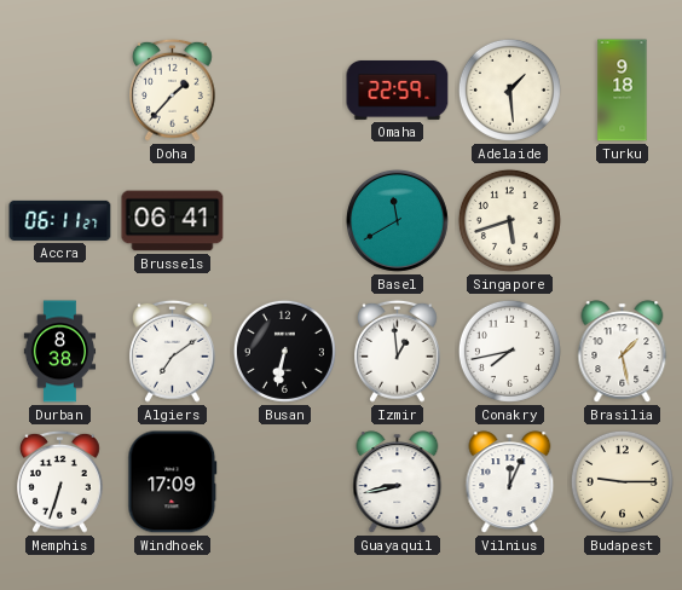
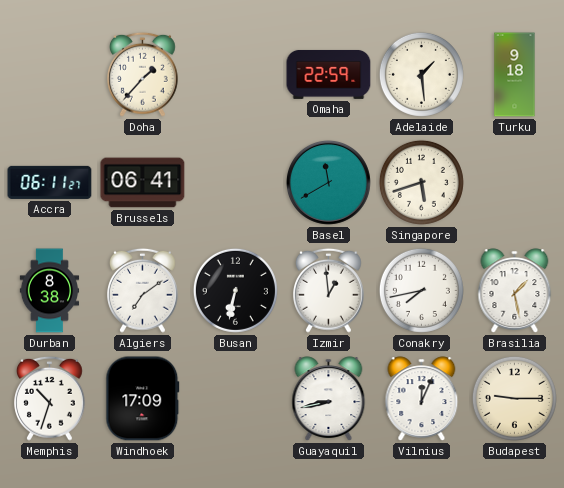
Memphis: 6:33 -> 10:33
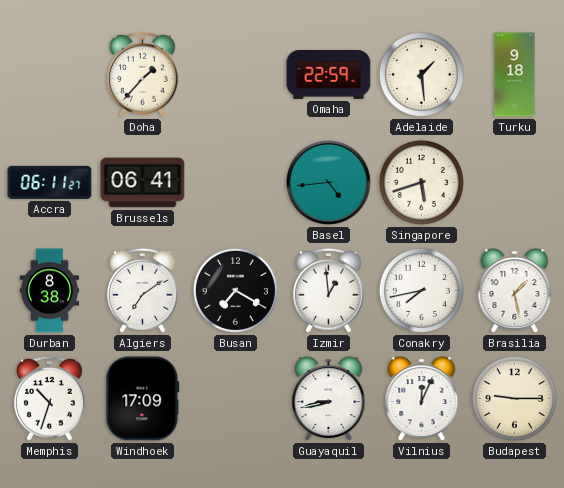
Basel: 11:40 -> 4:44
Busan: 6:32 -> 7:20
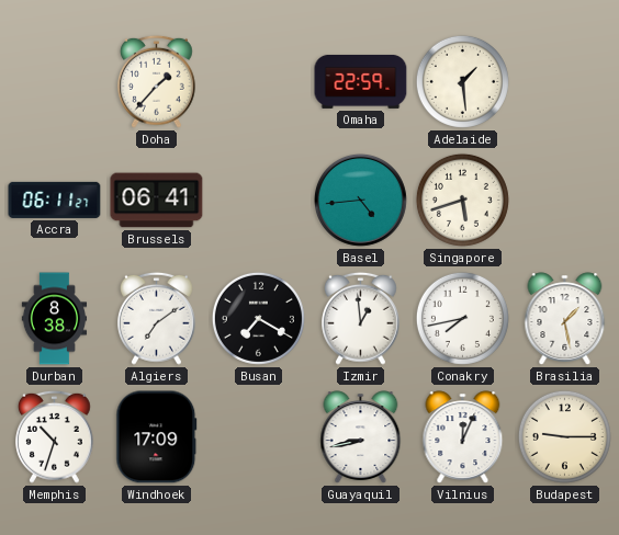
Turku: 9:18 -> none
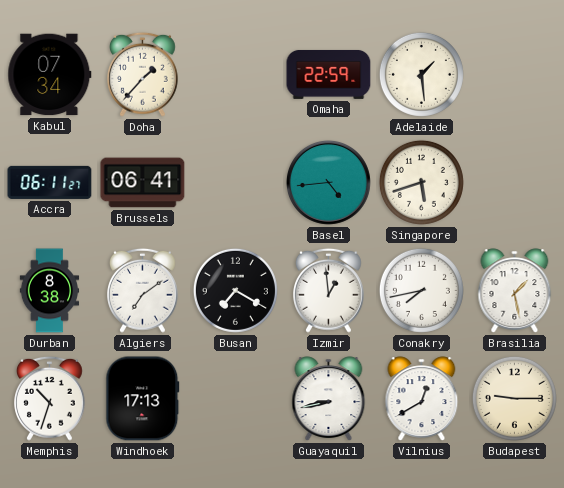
Kabul: none -> 07:34
Windhoek: 17:09 -> 17:13
Vilnius: 12:04 -> 12:40
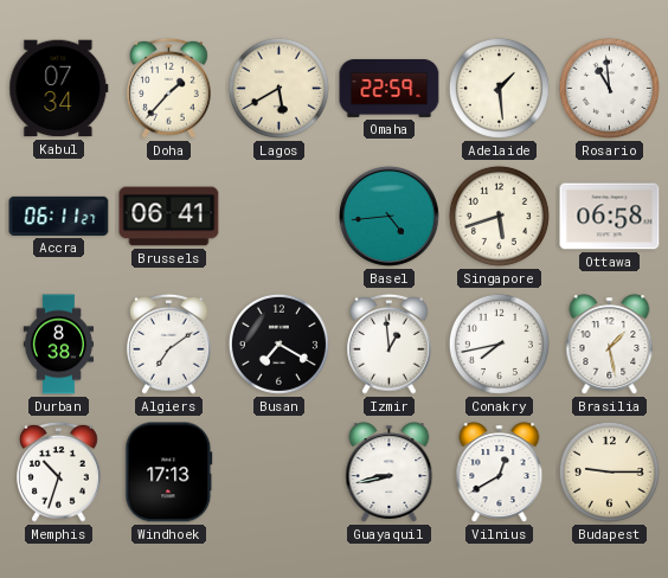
Lagos: none -> 5:40
Rosario: none -> 10:59
Ottawa: none -> 06:58
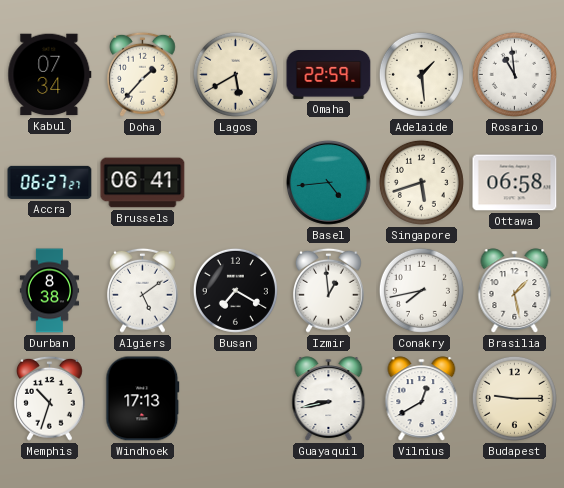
Accra: 06:11 -> 06:27
Algiers: 7:09 -> 5:09
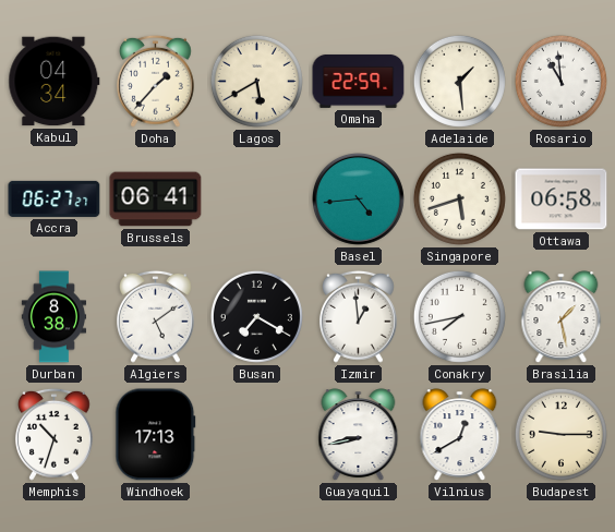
Kabul: 07:34 -> 04:34
